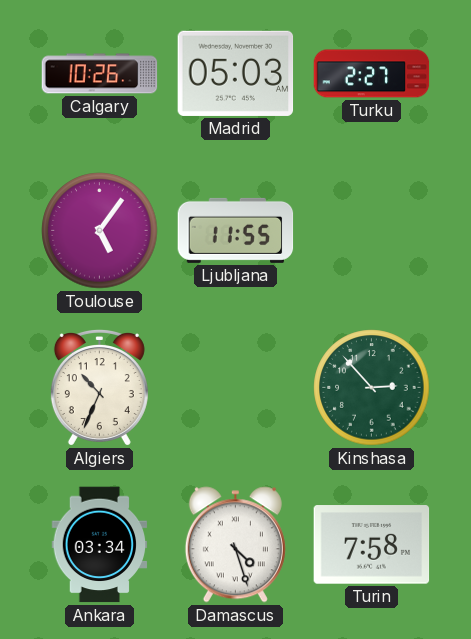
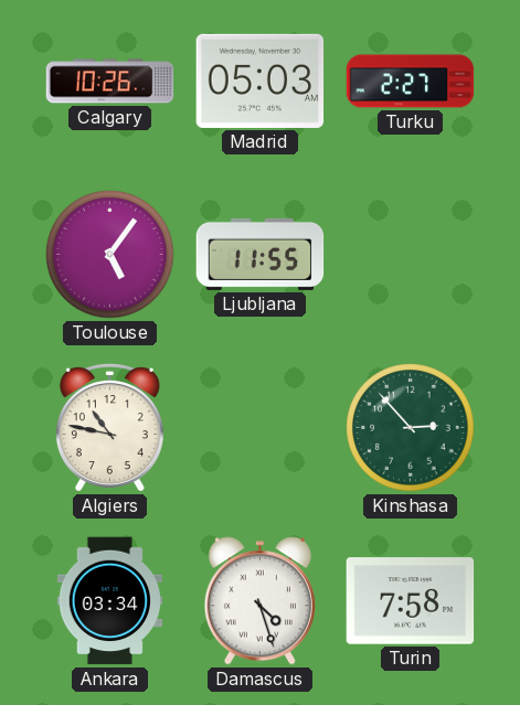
Algiers: 10:34 -> 10:47
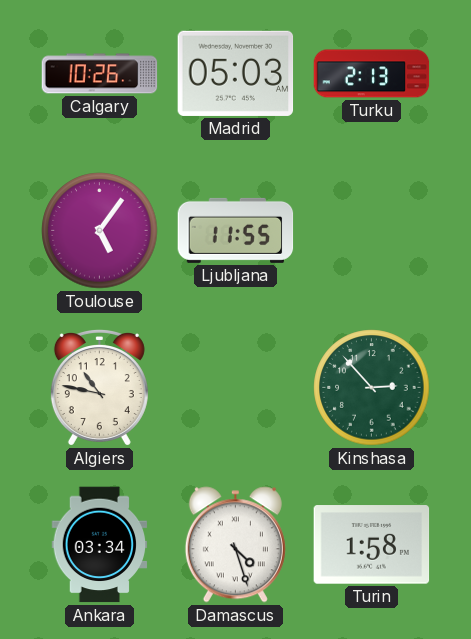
Turku: 2:27 -> 2:13
Turin: 7:58 -> 1:58
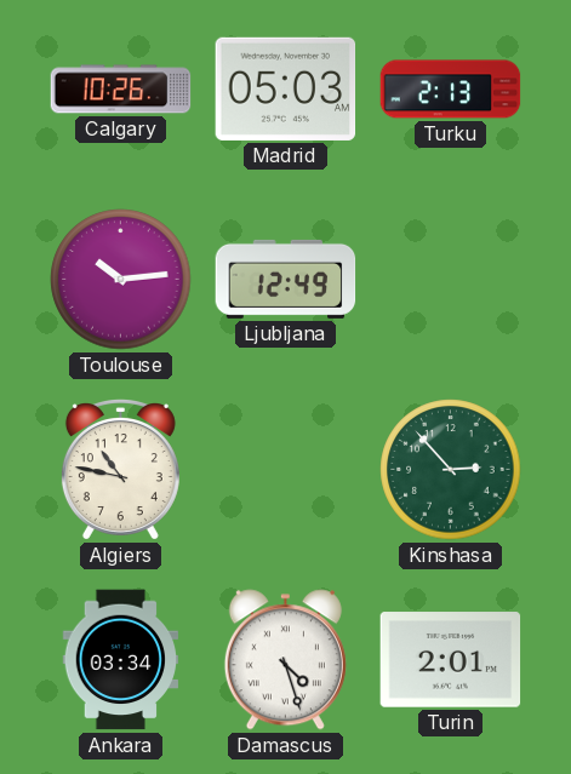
Toulouse: 5:06 -> 10:14
Ljubljana: 11:55 -> 12:49
Turin: 1:58 -> 2:01
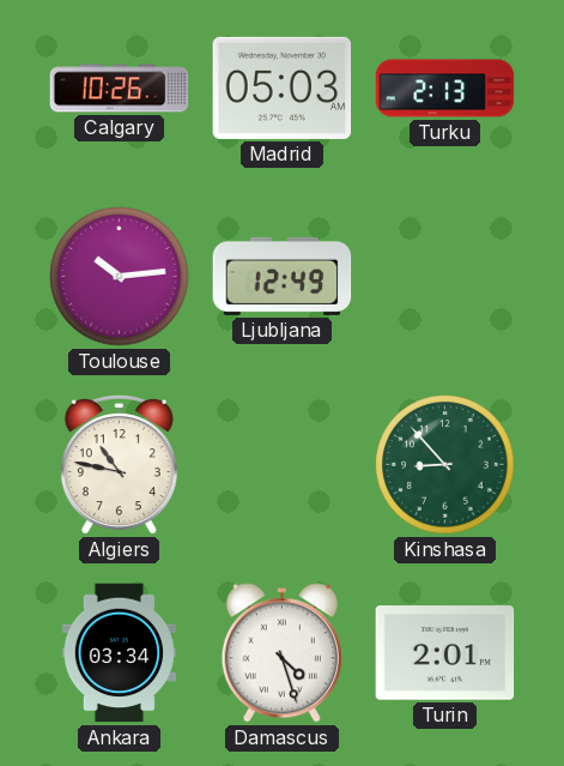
Kinshasa: 2:53 -> 8:53
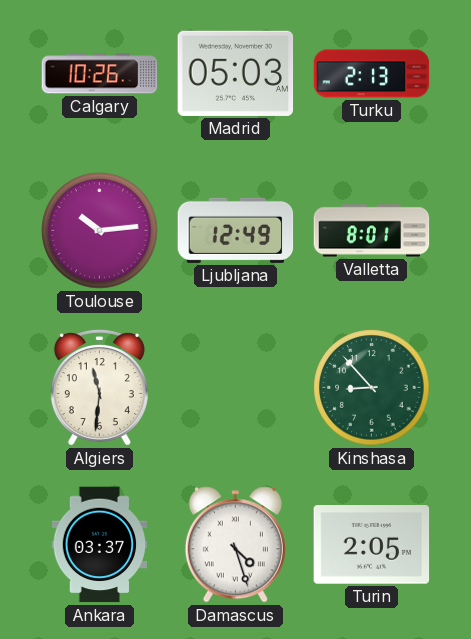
Valletta: none -> 8:01
Algiers: 10:47 -> 11:31
Ankara: 03:34 -> 03:37
Turin: 2:01 -> 2:05
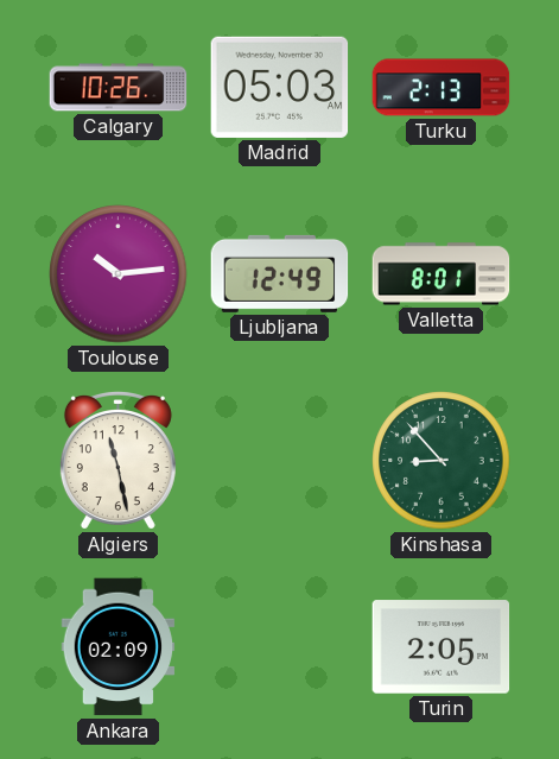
Algiers: 11:31 -> 11:28
Ankara: 03:37 -> 02:09
Damascus: 4:27 -> none
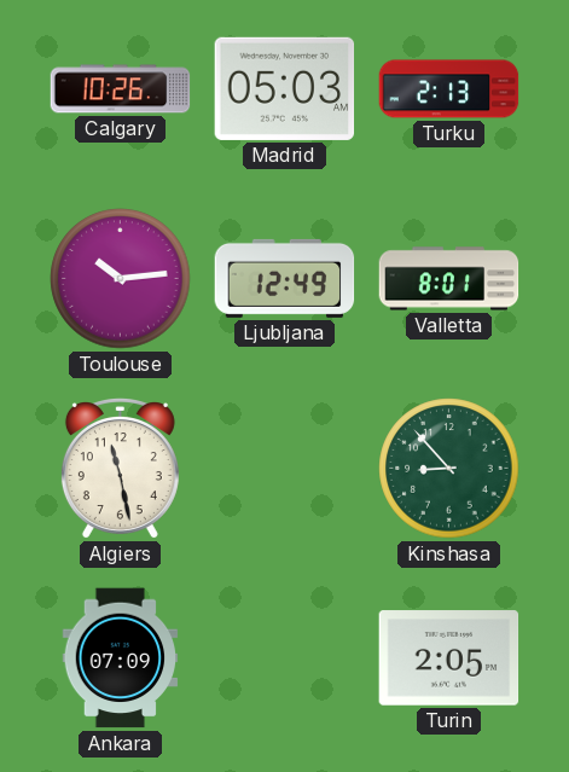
Ankara: 02:09 -> 07:09
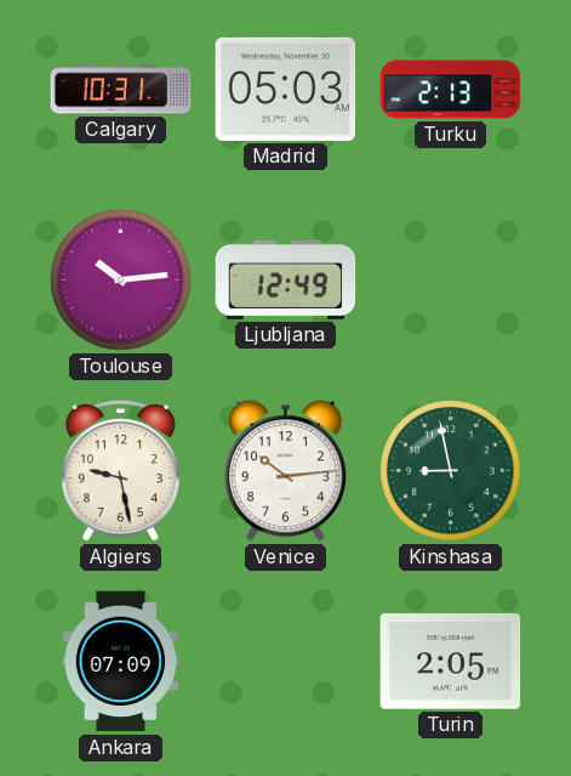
Calgary: 10:26 -> 10:31
Valletta: 8:01 -> none
Algiers: 11:28 -> 9:28
Venice: none -> 10:14
Kinshasa: 8:53 -> 8:58
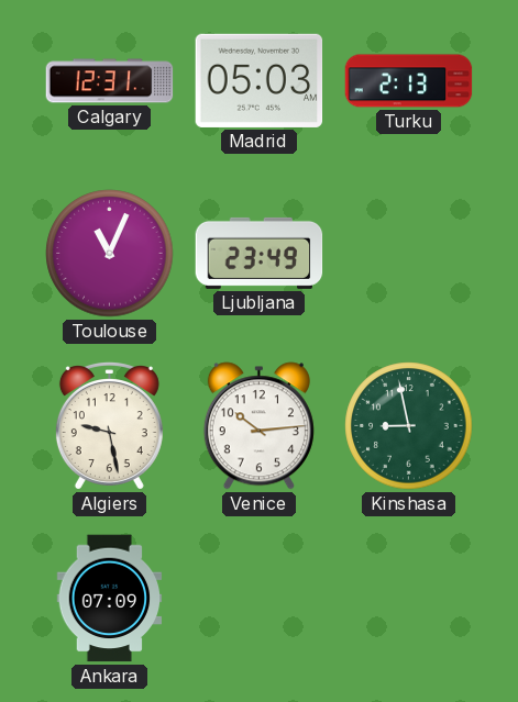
Calgary: 10:31 -> 12:31
Toulouse: 10:14 -> 11:04
Ljubljana: 12:49 -> 23:49
Turin: 2:05 -> none
